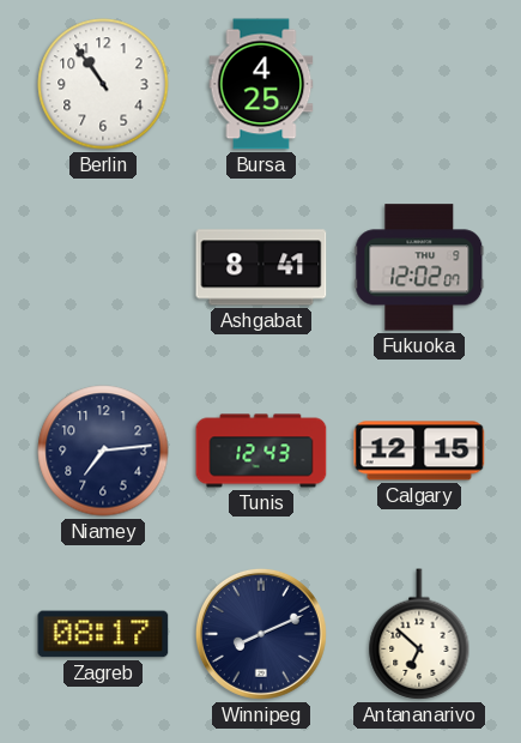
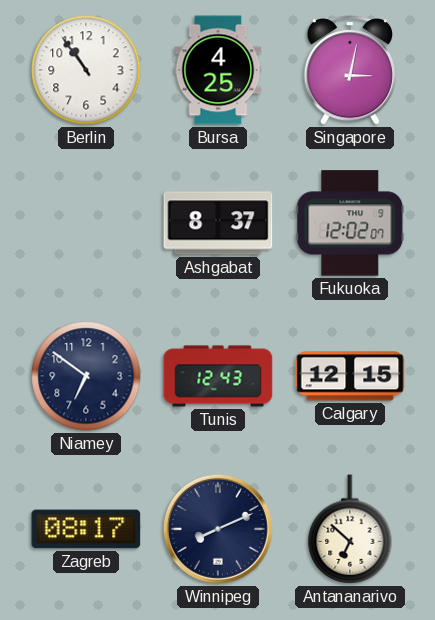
Singapore: none -> 3:02
Ashgabat: 8:41 -> 8:37
Niamey: 7:14 -> 6:51
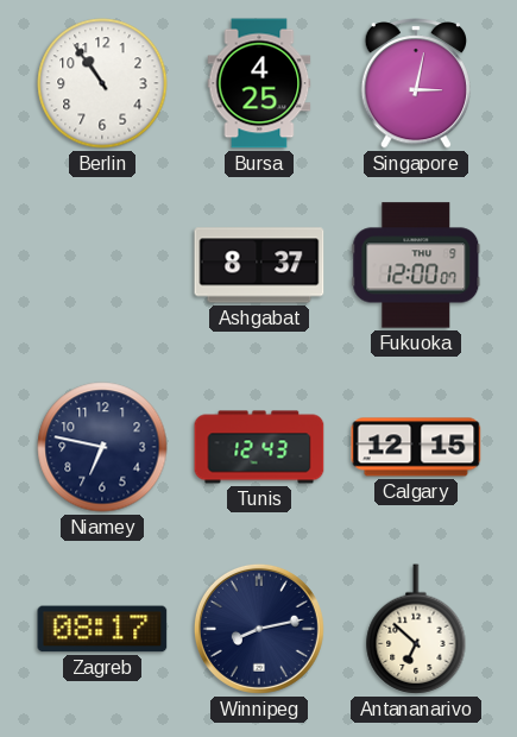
Fukuoka: 12:02 -> 12:00
Niamey: 6:51 -> 6:47
Winnipeg: 8:11 -> 8:13
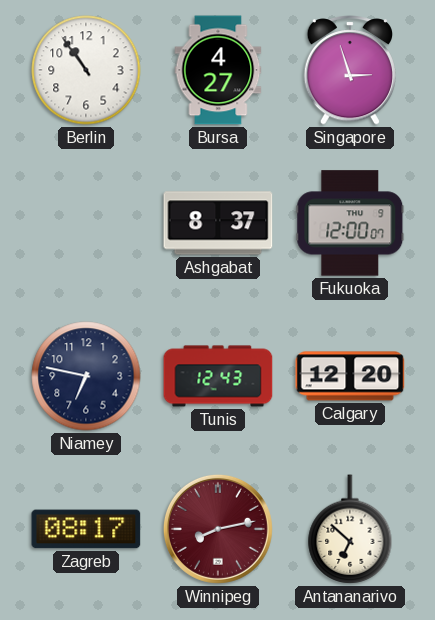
Bursa: 4:25 -> 4:27
Singapore: 3:02 -> 2:57
Calgary: 12:15 -> 12:20
Winnipeg dial: navy -> burgundy
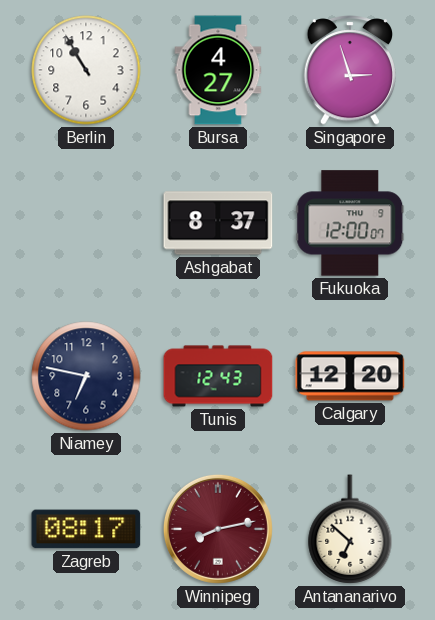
Berlin: 10:54 -> 10:55
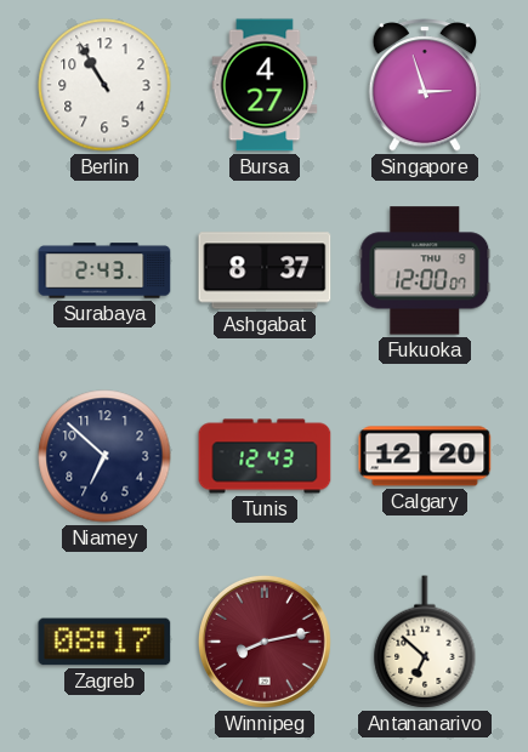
Surabaya: none -> 2:43
Niamey: 6:47 -> 6:52
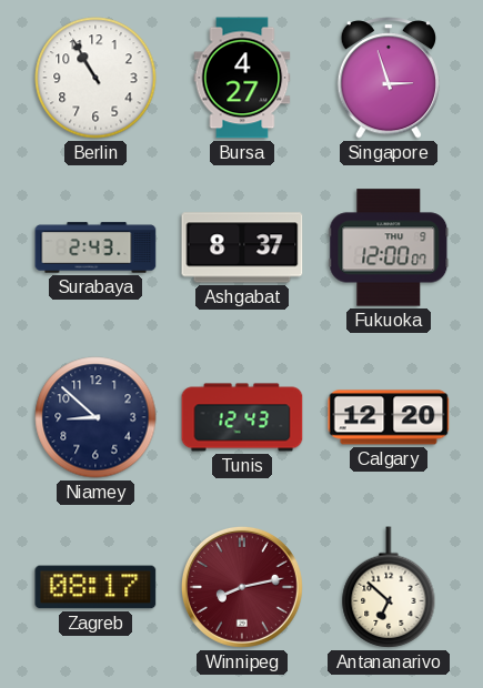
Niamey: 6:52 -> 8:52
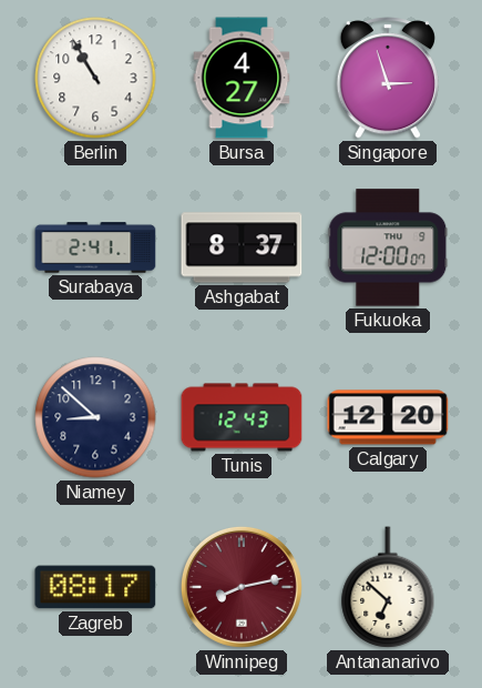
Surabaya: 2:43 -> 2:41
